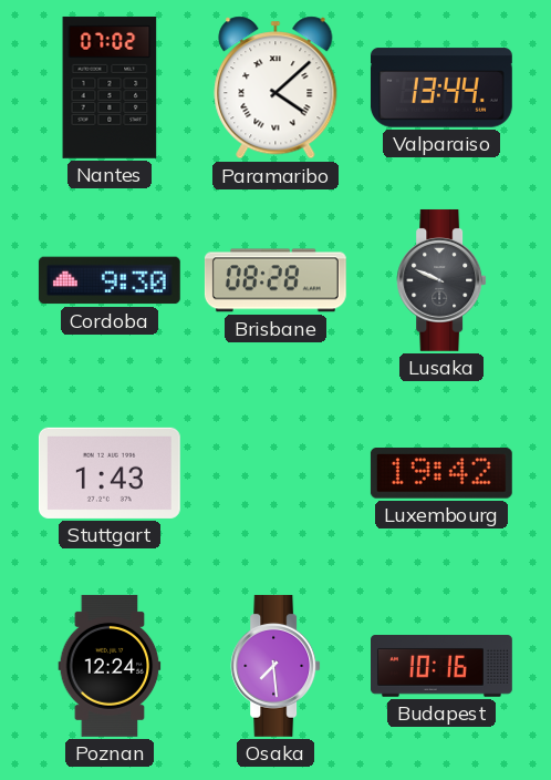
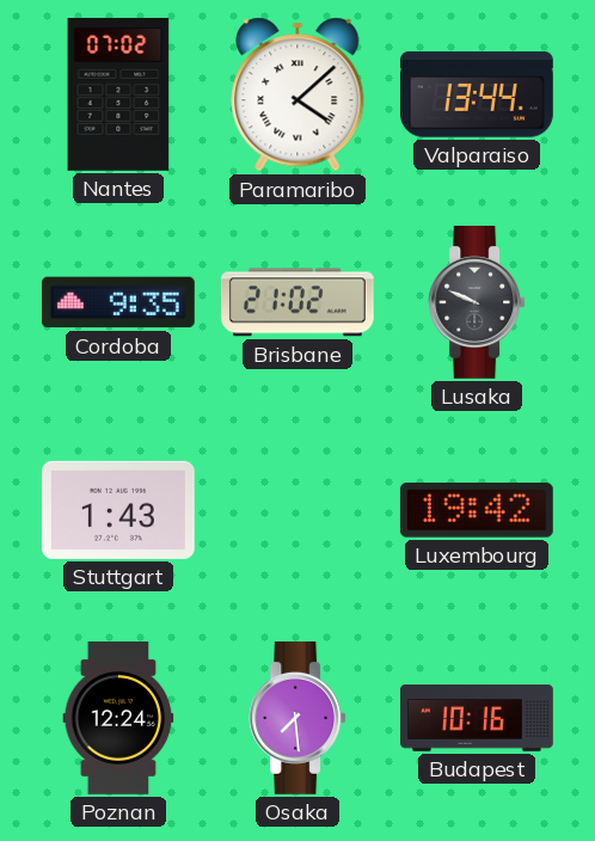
Cordoba: 9:30 -> 9:35
Brisbane: 08:28 -> 21:02
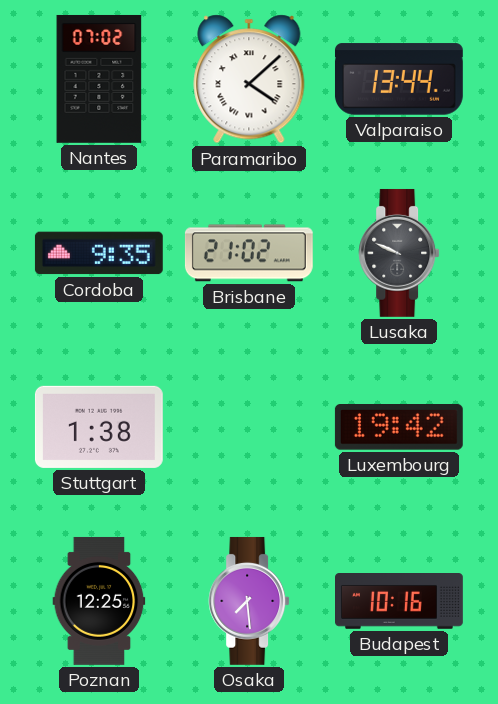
Stuttgart: 1:43 -> 1:38
Poznan: 12:24 -> 12:25
